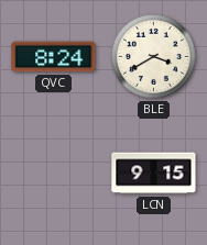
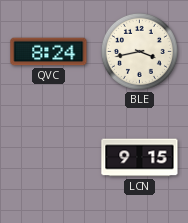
BLE: 3:40 -> 3:43
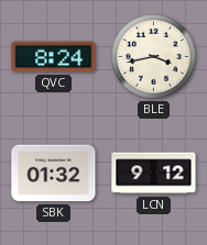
SBK: none -> 01:32
LCN: 9:15 -> 9:12
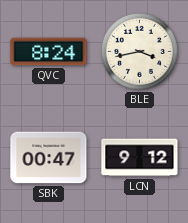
SBK: 01:32 -> 00:47
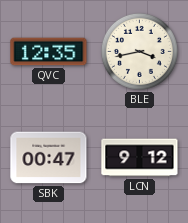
QVC: 8:24 -> 12:35
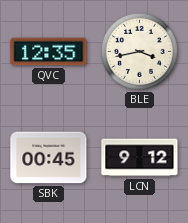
SBK: 00:47 -> 00:45
